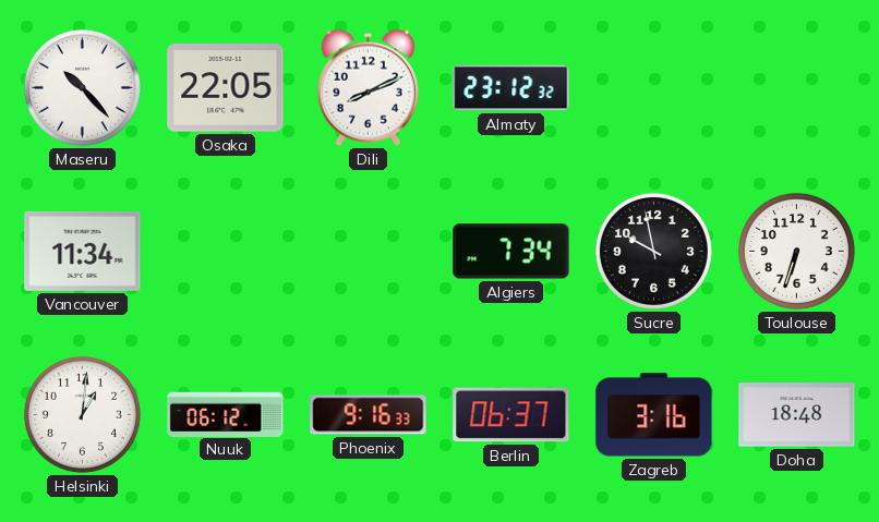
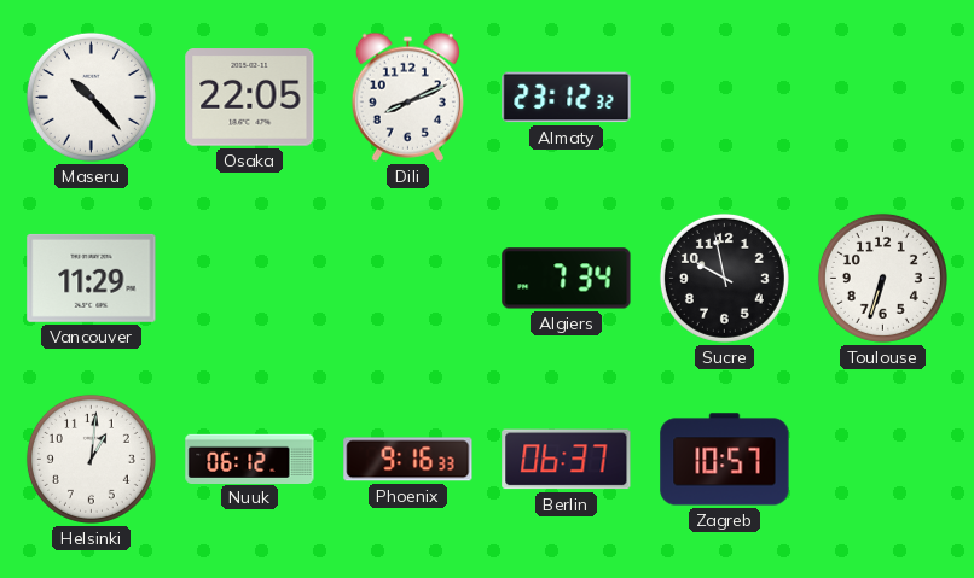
Vancouver: 11:34 -> 11:29
Zagreb: 3:16 -> 10:57
Doha: 18:48 -> none
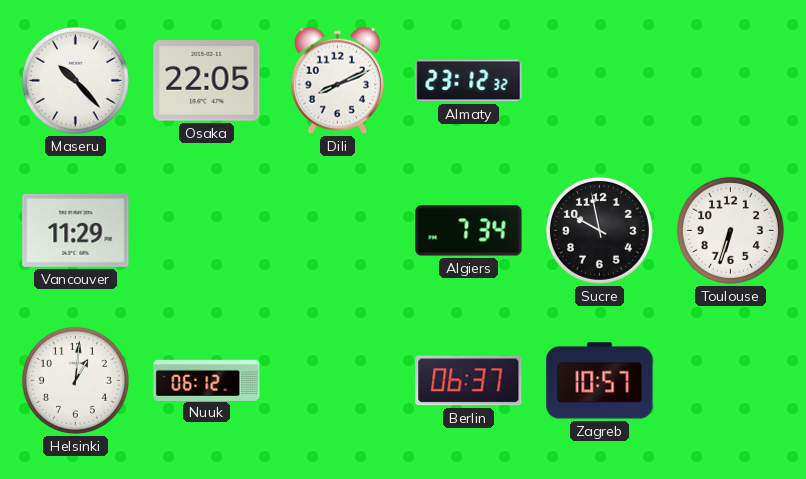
Phoenix: 9:16 -> none
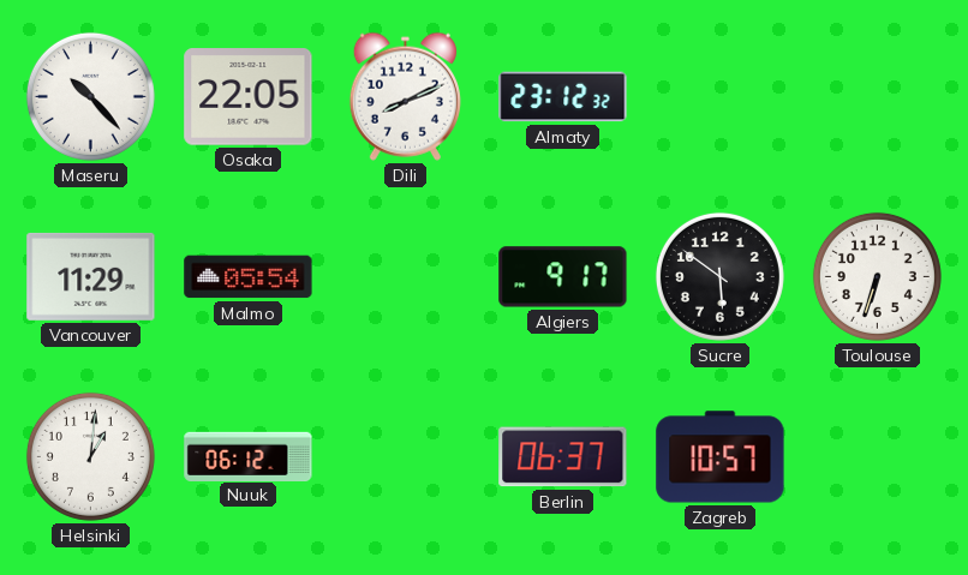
Malmo: none -> 05:54
Algiers: 7:34 -> 9:17
Sucre: 9:58 -> 5:51
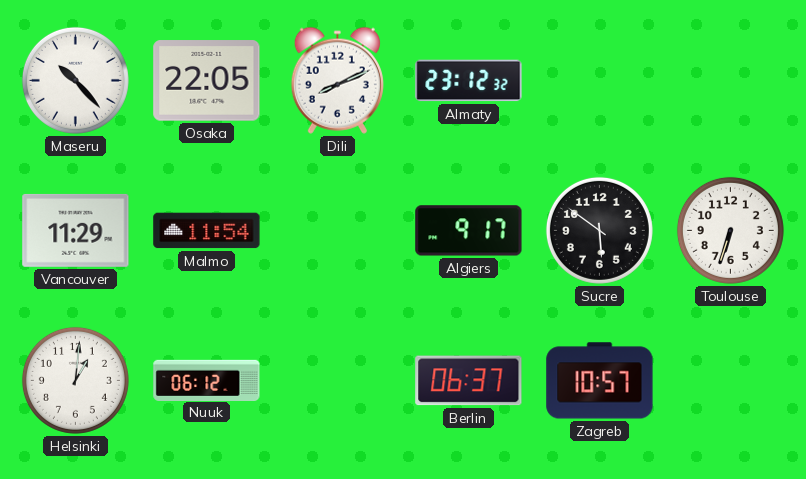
Malmo: 05:54 -> 11:54
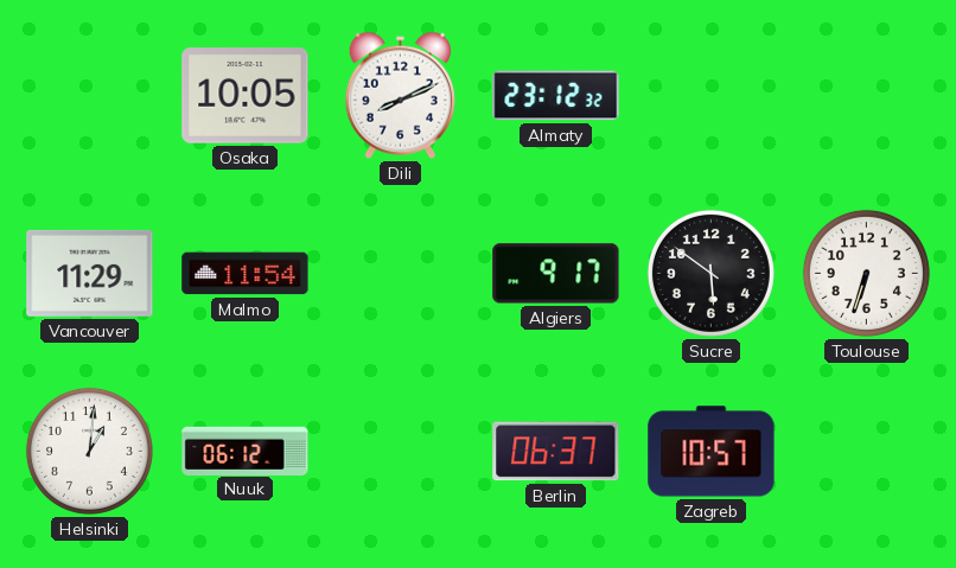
Maseru: 10:23 -> none
Osaka: 22:05 -> 10:05
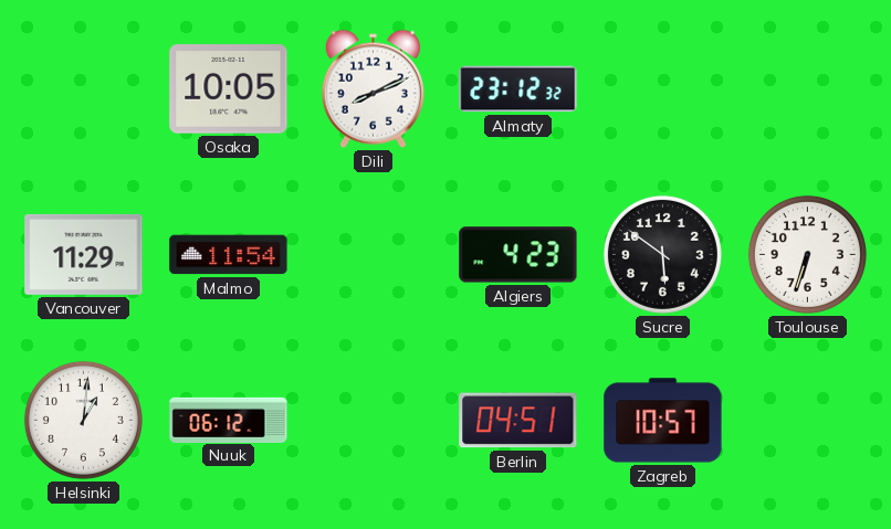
Algiers: 9:17 -> 4:23
Berlin: 06:37 -> 04:51
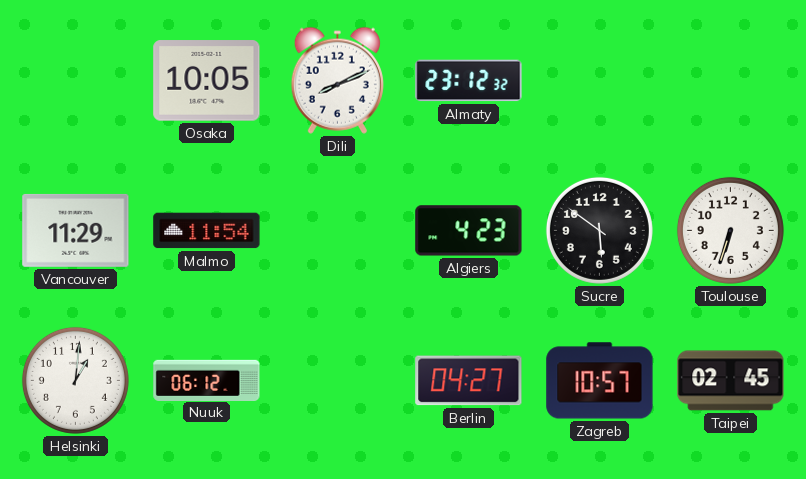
Berlin: 04:51 -> 04:27
Taipei: none -> 02:45
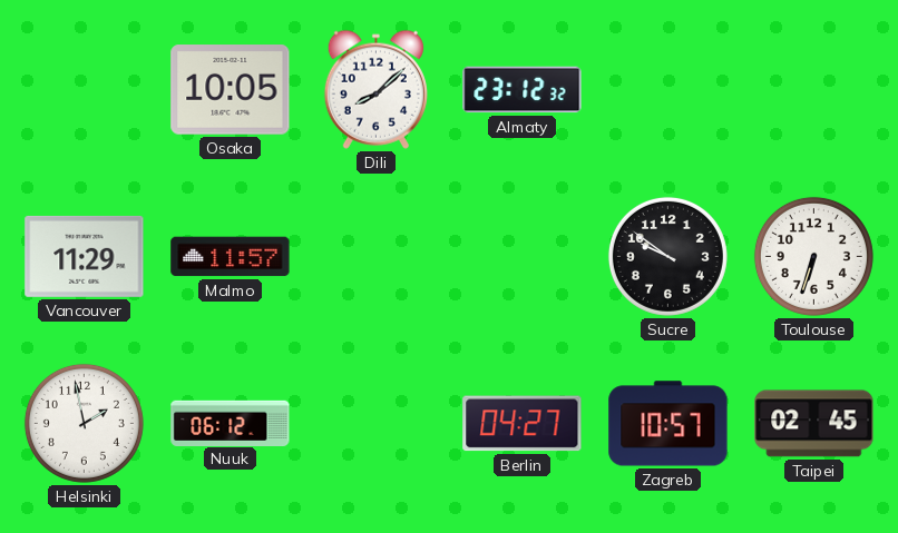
Dili: 8:11 -> 8:08
Malmo: 11:54 -> 11:57
Algiers: 4:23 -> none
Sucre: 5:51 -> 9:51
Helsinki: 1:01 -> 1:58
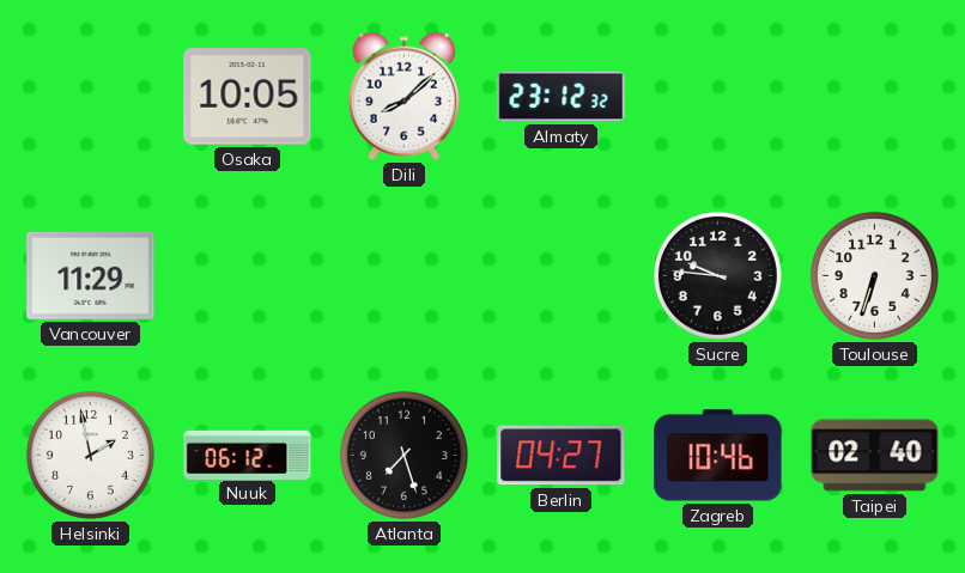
Malmo: 11:57 -> none
Sucre: 9:51 -> 9:46
Atlanta: none -> 7:27
Zagreb: 10:57 -> 10:46
Taipei: 02:45 -> 02:40
